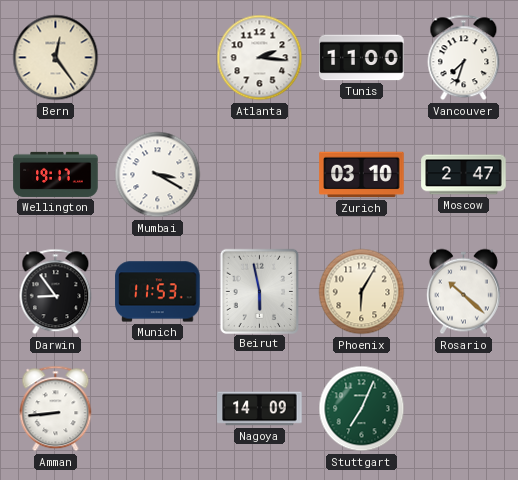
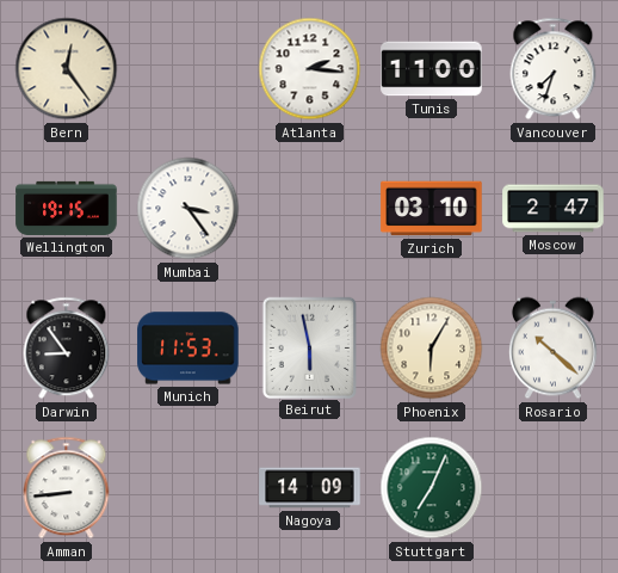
Wellington: 19:17 -> 19:15
Mumbai: 3:20 -> 3:24
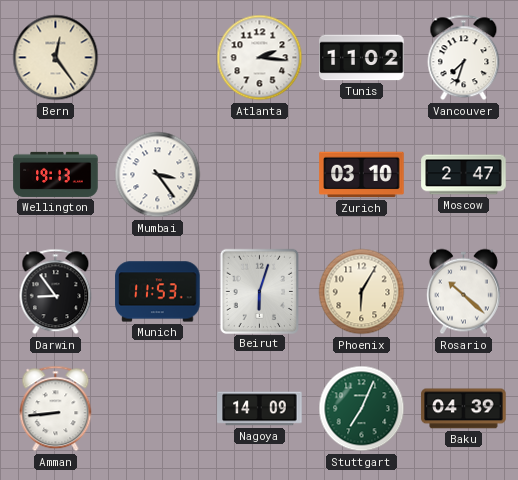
Tunis: 11:00 -> 11:02
Wellington: 19:15 -> 19:13
Beirut: 5:58 -> 6:03
Baku: none -> 04:39
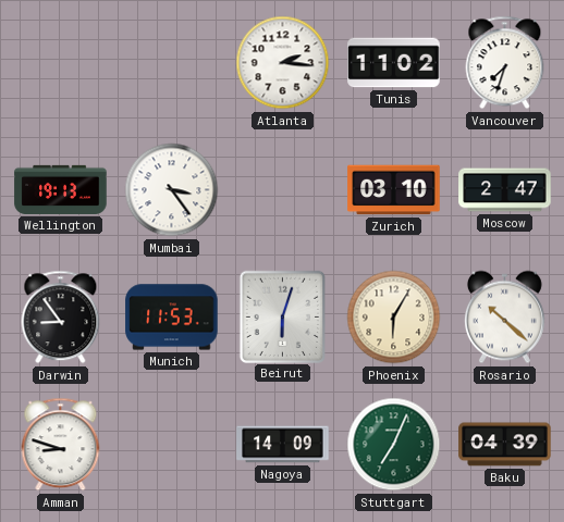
Bern: 12:24 -> none
Amman: 8:44 -> 8:48
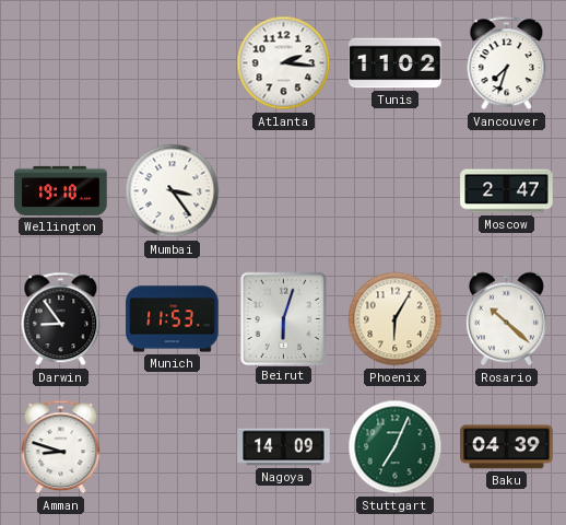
Wellington: 19:13 -> 19:10
Zurich: 03:10 -> none
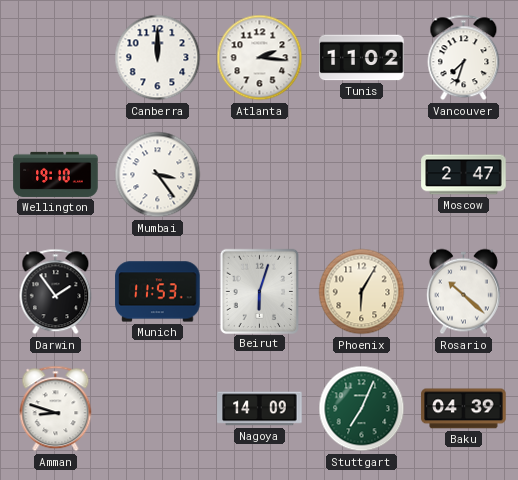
Canberra: none -> 12:00
Darwin: 8:54 -> 1:54
